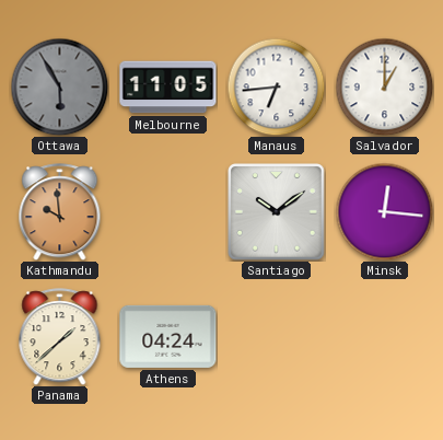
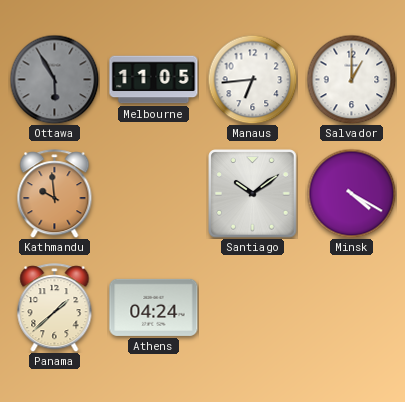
Minsk: 12:16 -> 4:20
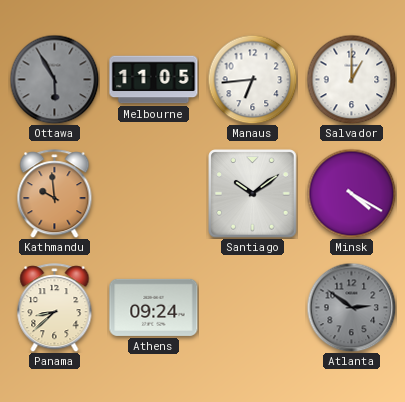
Panama: 1:38 -> 8:38
Athens: 04:24 -> 09:24
Atlanta: none -> 2:51
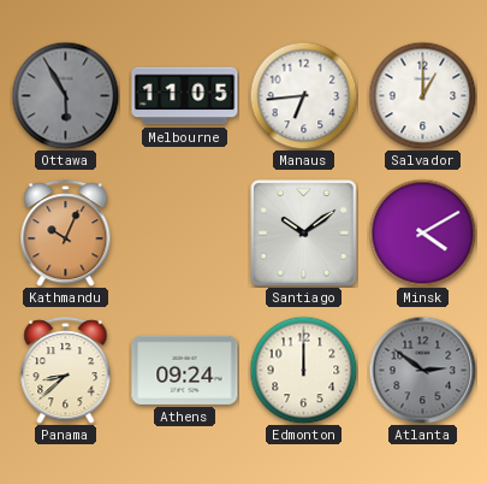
Kathmandu: 9:59 -> 10:04
Minsk: 4:20 -> 4:10
Edmonton: none -> 12:00
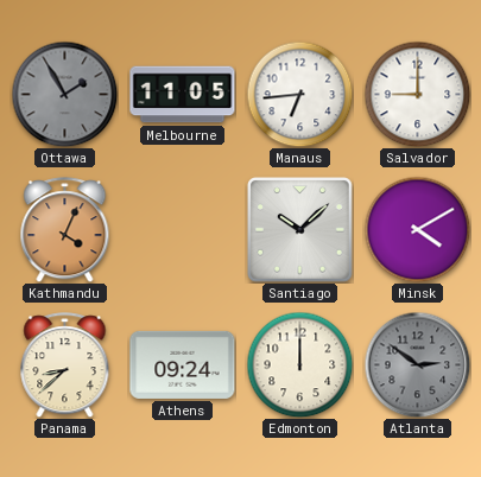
Ottawa: 5:55 -> 1:55
Salvador: 1:00 -> 9:00
Kathmandu: 10:04 -> 4:04
Santiago: 10:09 -> 10:08
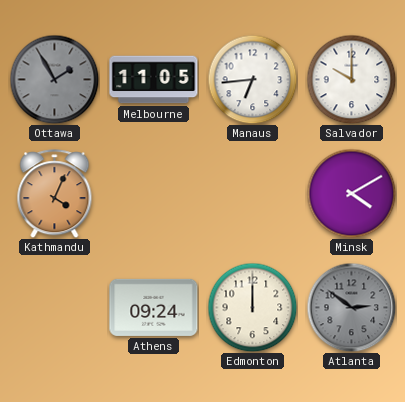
Salvador: 9:00 -> 10:00
Santiago: 10:08 -> none
Panama: 8:38 -> none
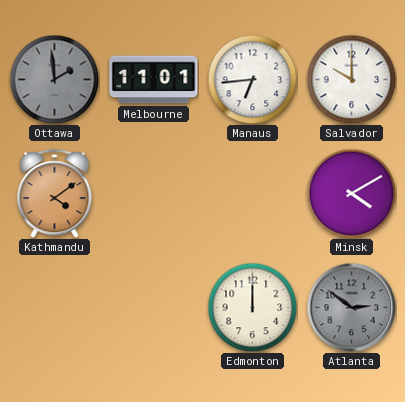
Ottawa: 1:55 -> 1:59
Melbourne: 11:05 -> 11:01
Kathmandu: 4:04 -> 4:09
Athens: 09:24 -> none
